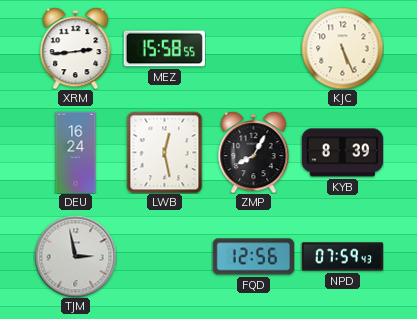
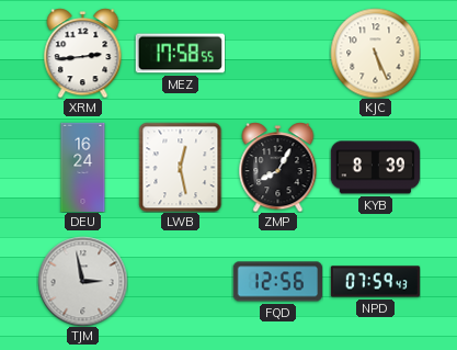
MEZ: 15:58 -> 17:58
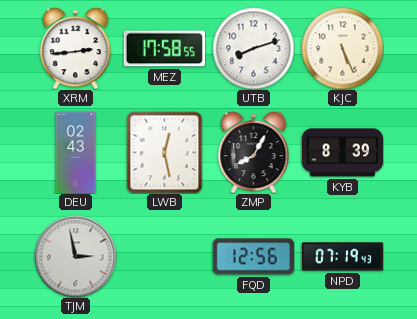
UTB: none -> 8:12
DEU: 16:24 -> 02:43
NPD: 07:59 -> 07:19
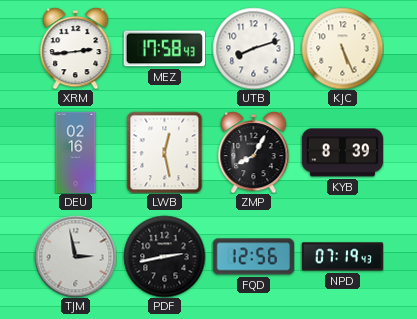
MEZ: 17:58:55 -> 17:58:43
DEU: 02:43 -> 02:16
PDF: none -> 2:43
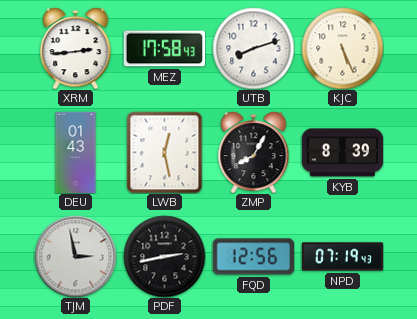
DEU: 02:16 -> 01:43
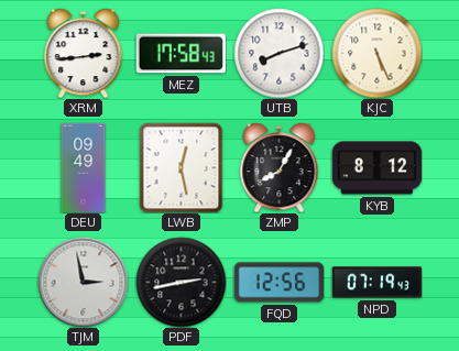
DEU: 01:43 -> 09:49
KYB: 8:39 -> 8:12
